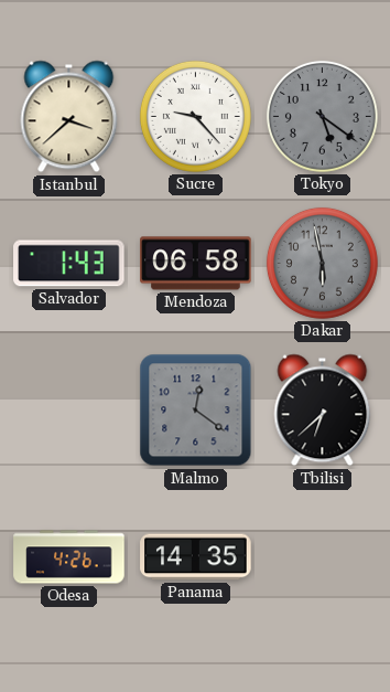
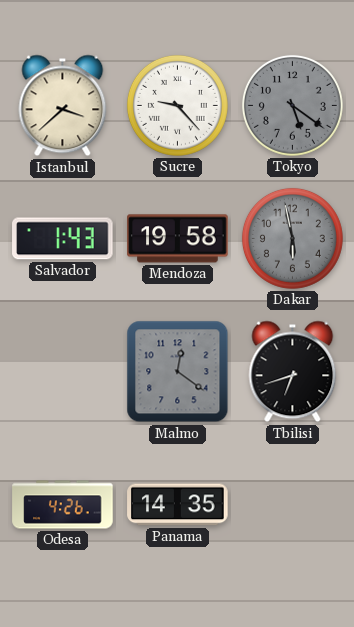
Mendoza: 06:58 -> 19:58
Tbilisi: 6:38 -> 6:42
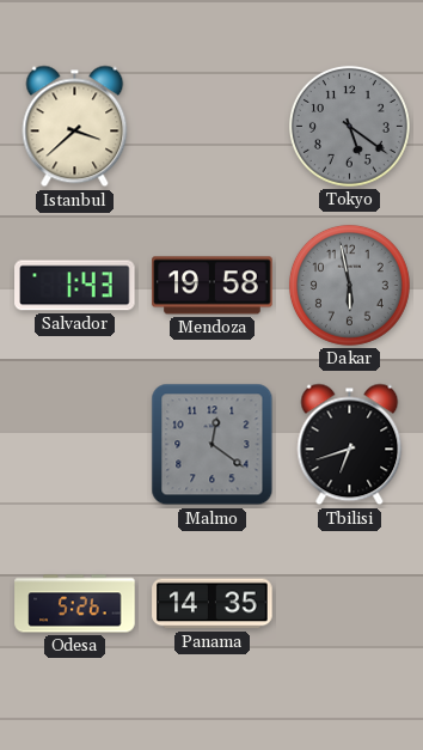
Sucre: 9:23 -> none
Odesa: 4:26 -> 5:26
